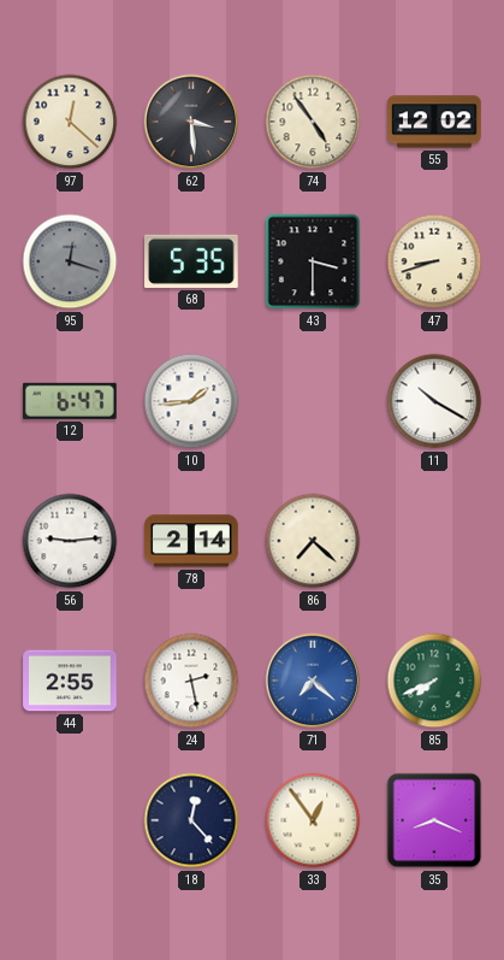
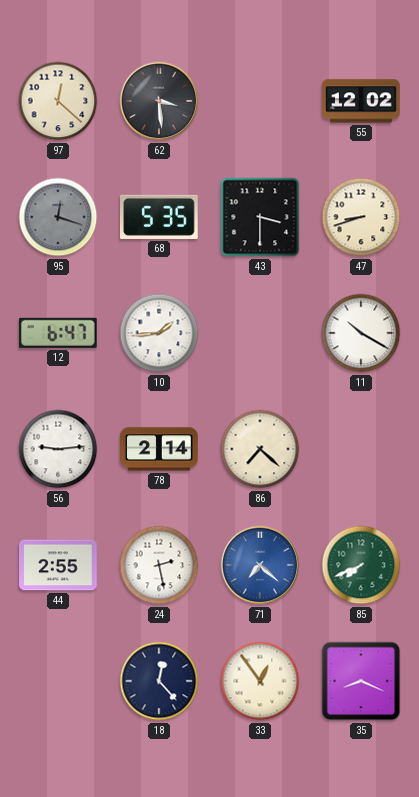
74: 4:54 -> none
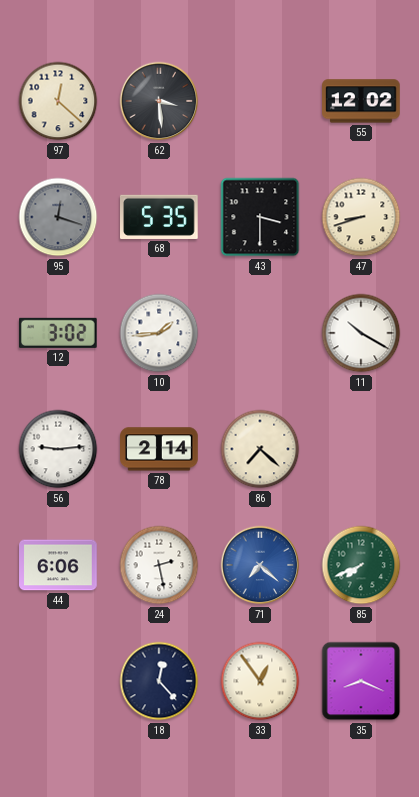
12: 6:47 -> 3:02
44: 2:55 -> 6:06
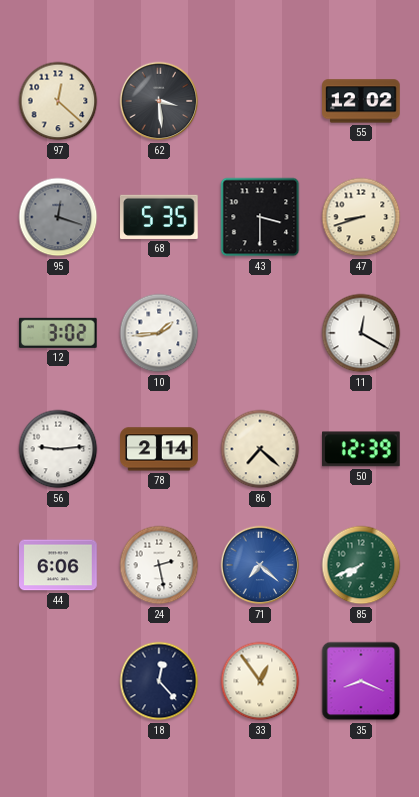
11: 10:20 -> 12:20
50: none -> 12:39
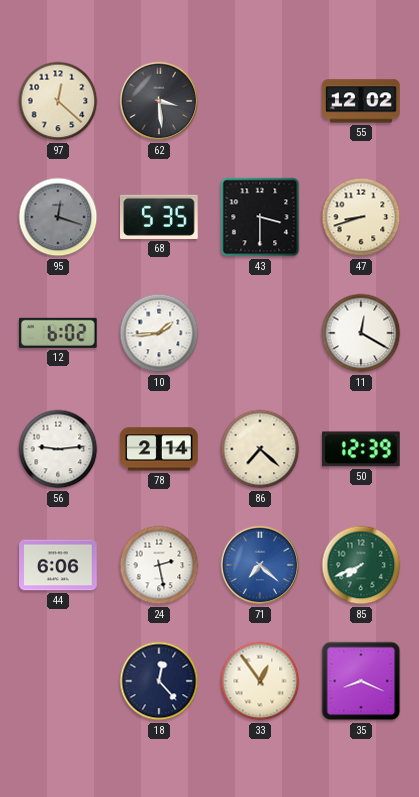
12: 3:02 -> 6:02
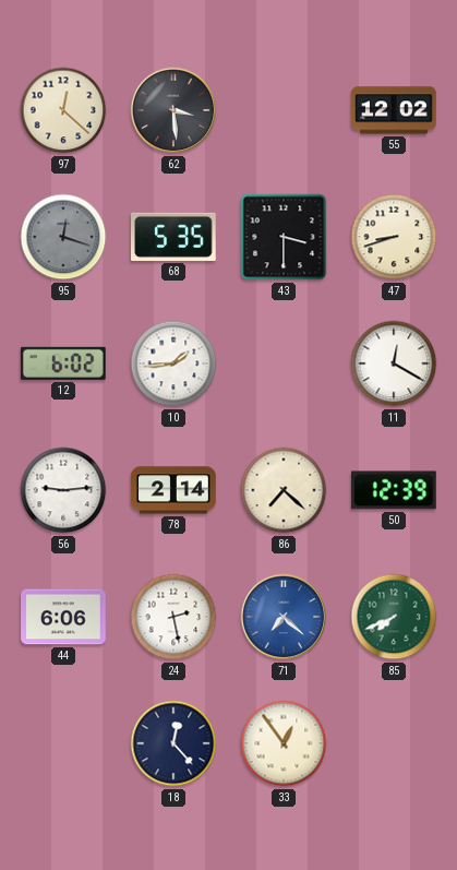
35: 8:19 -> none
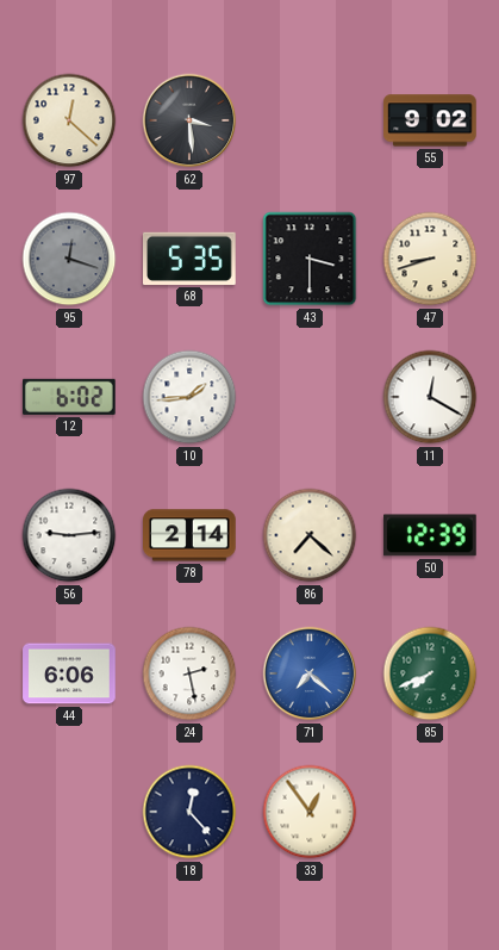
55: 12:02 -> 9:02
